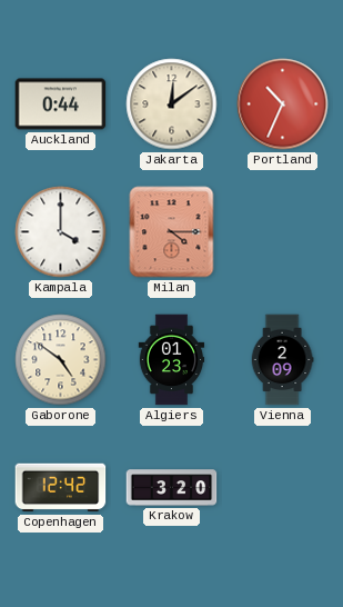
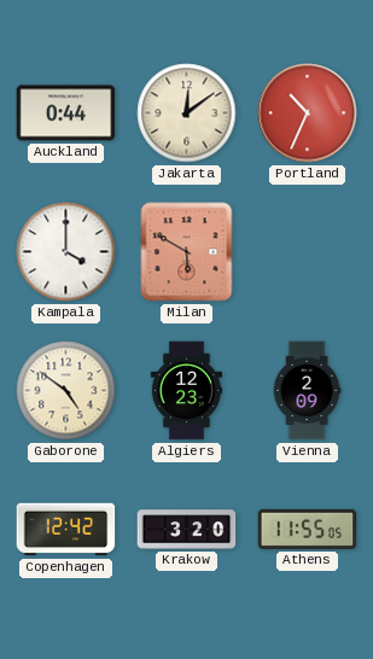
Milan: 4:15 -> 5:50
Algiers: 01:23 -> 12:23
Athens: none -> 11:55
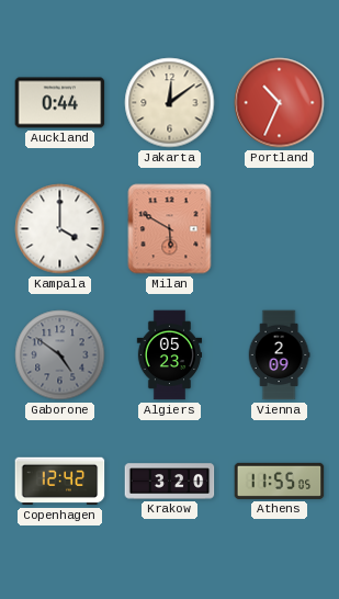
Gaborone dial: cream -> grey
Algiers: 12:23 -> 05:23
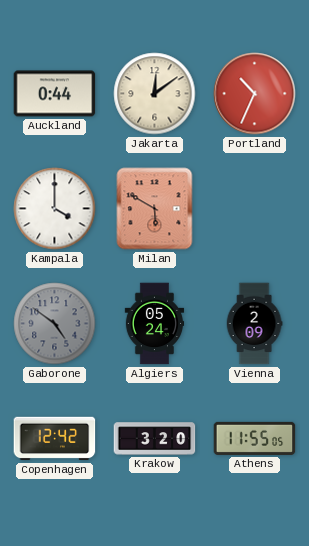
Algiers: 05:23 -> 05:24
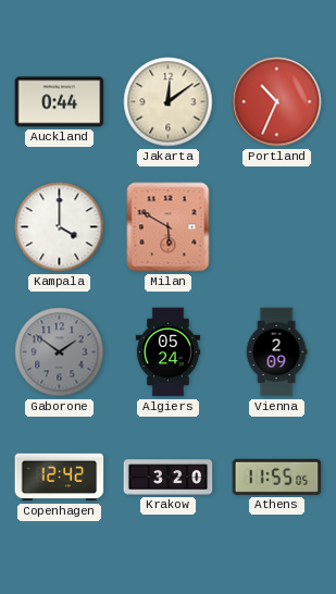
Gaborone: 4:51 -> 1:51
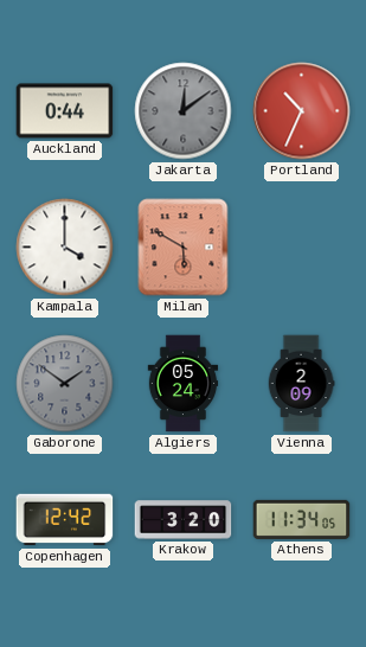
Jakarta dial: cream -> grey
Athens: 11:55 -> 11:34
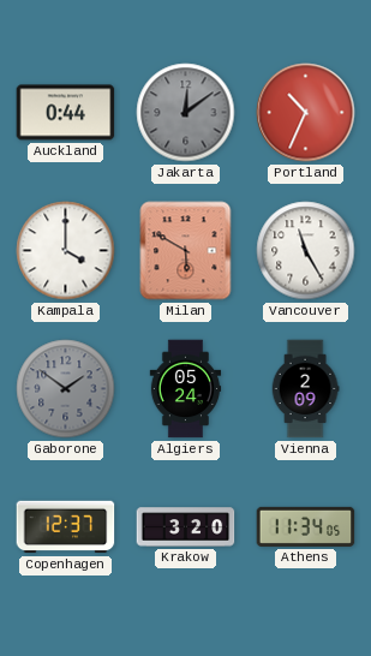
Vancouver: none -> 11:25
Copenhagen: 12:42 -> 12:37
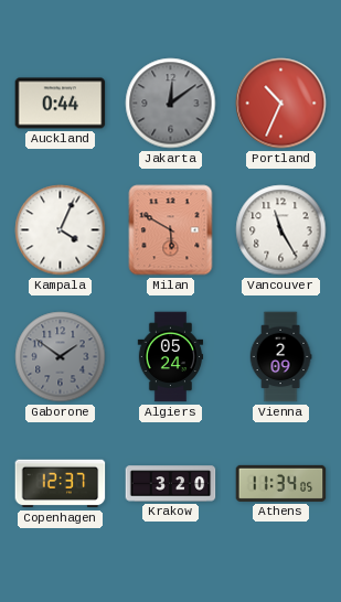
Kampala: 4:00 -> 4:04
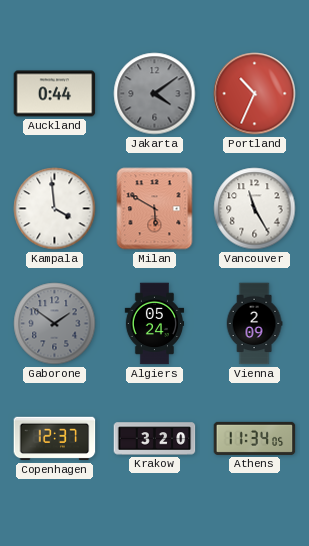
Jakarta: 12:09 -> 4:09
Kampala: 4:04 -> 3:59
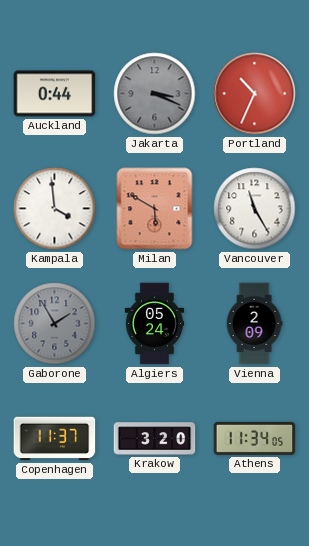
Jakarta: 4:09 -> 3:19
Gaborone: 1:51 -> 1:55
Copenhagen: 12:37 -> 11:37
